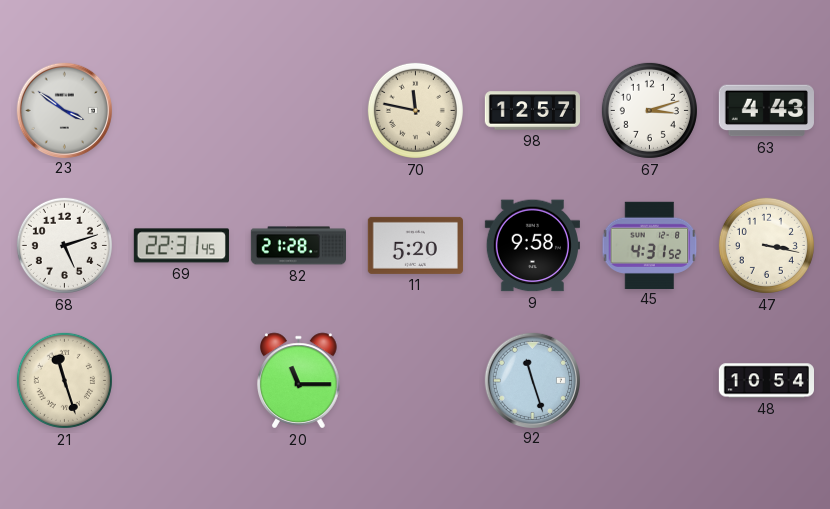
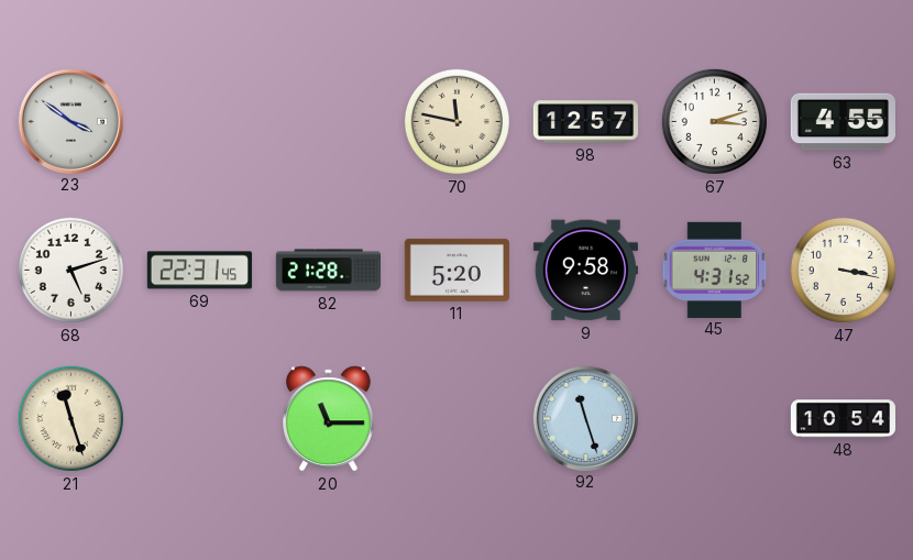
63: 4:43 -> 4:55
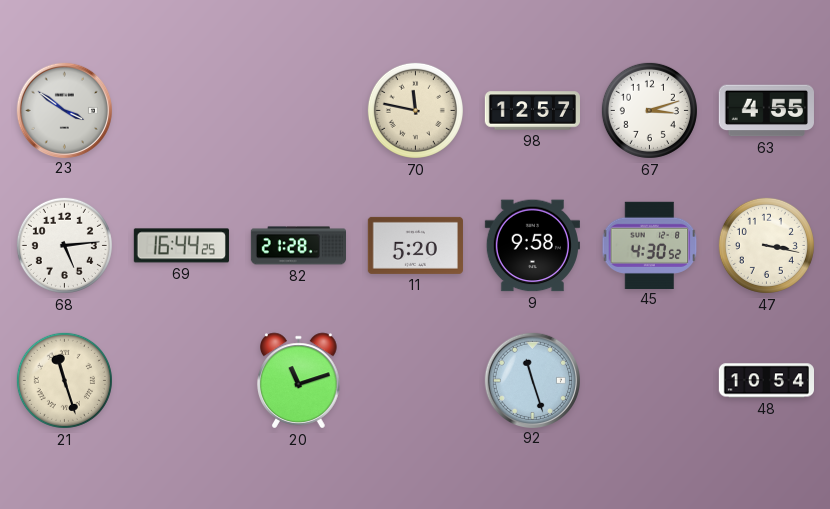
68: 5:12 -> 5:14
69: 22:31 -> 16:44
45: 4:31 -> 4:30
20: 11:15 -> 11:12
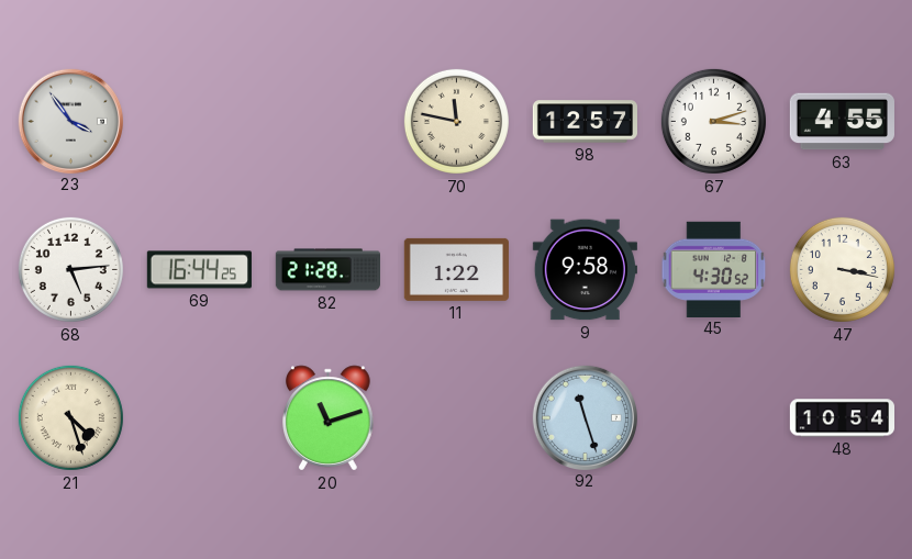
23: 3:51 -> 3:54
11: 5:20 -> 1:22
21: 11:27 -> 4:27
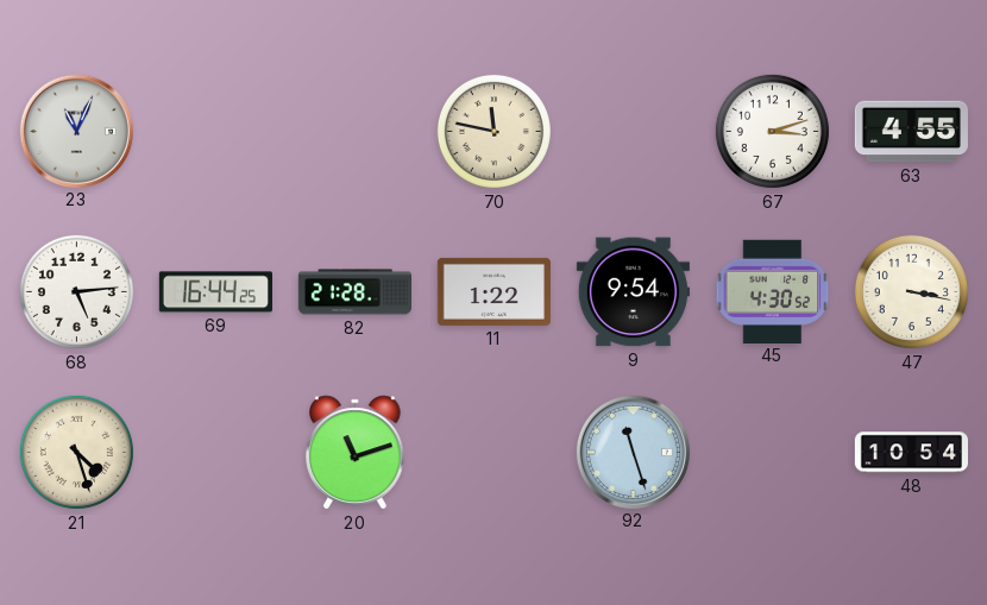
23: 3:54 -> 11:04
98: 12:57 -> none
9: 9:58 -> 9:54
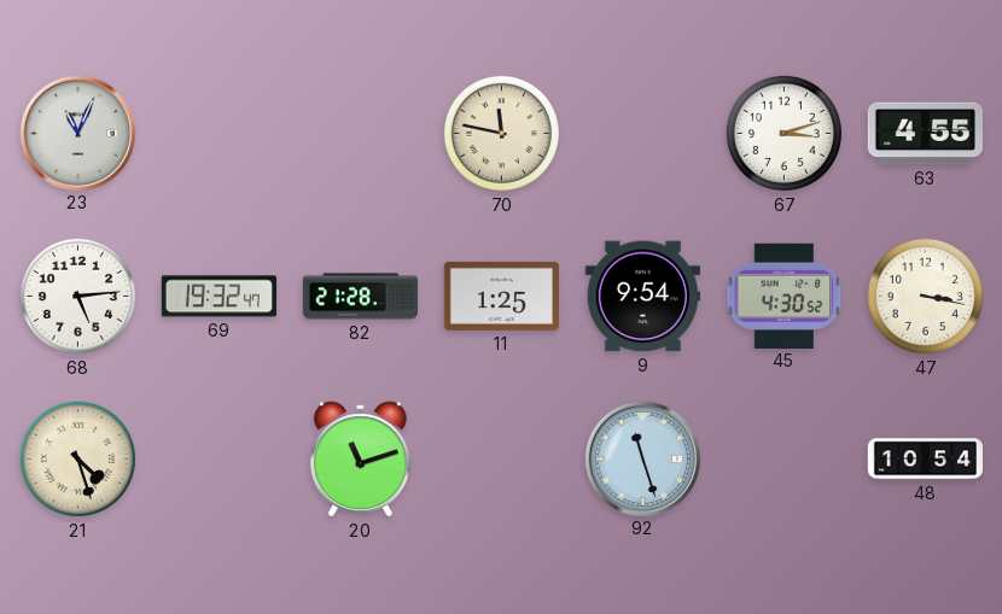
69: 16:44 -> 19:32
11: 1:22 -> 1:25
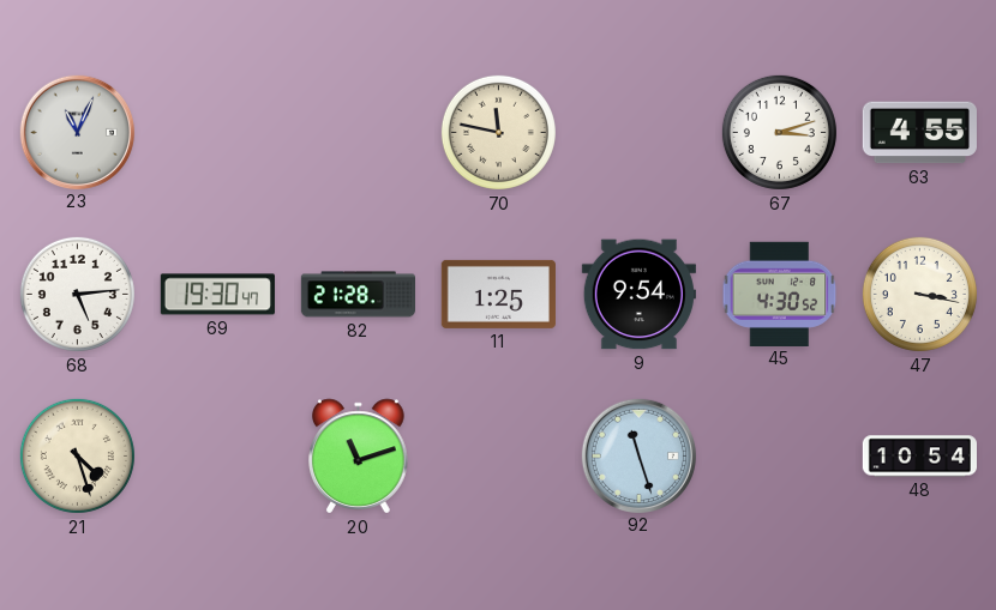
69: 19:32 -> 19:30
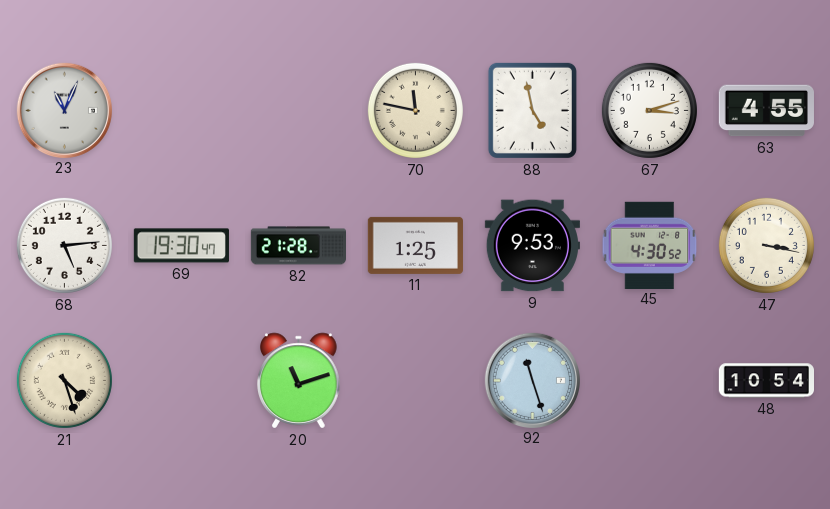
88: none -> 4:58
9: 9:54 -> 9:53
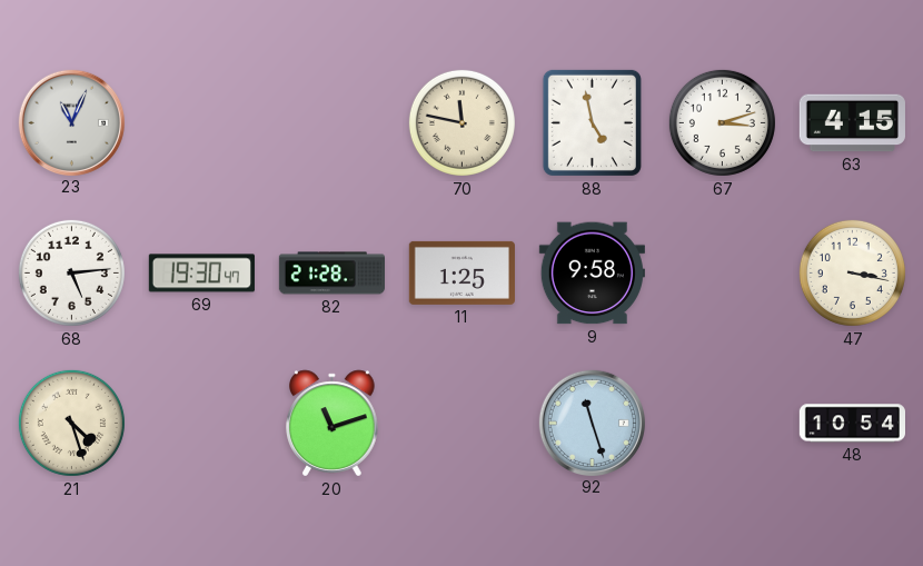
63: 4:55 -> 4:15
9: 9:53 -> 9:58
45: 4:30 -> none
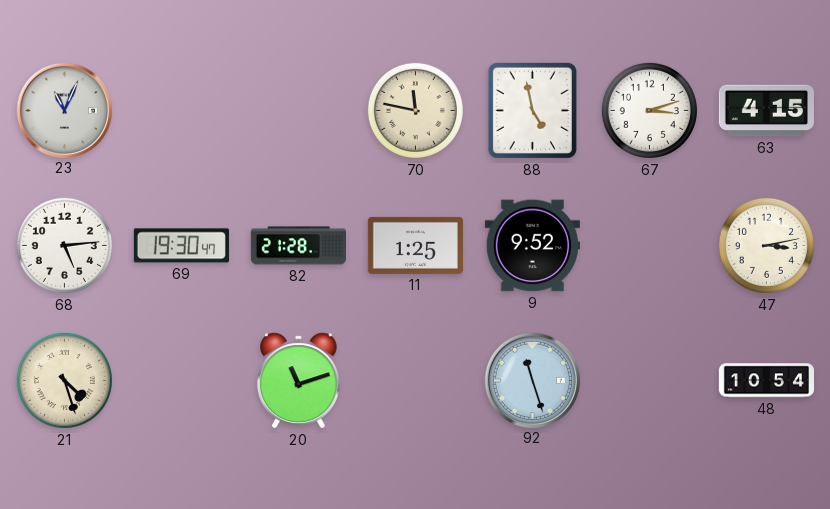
9: 9:58 -> 9:52
47: 3:17 -> 3:13
